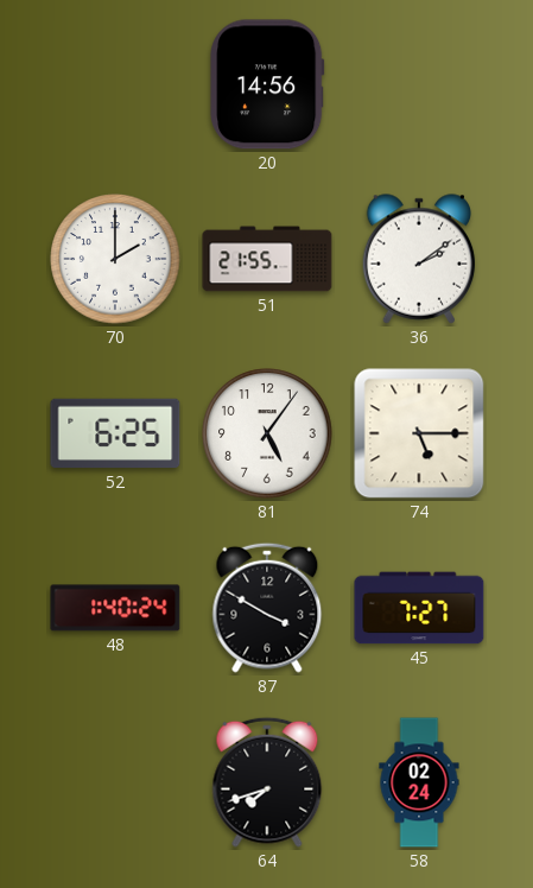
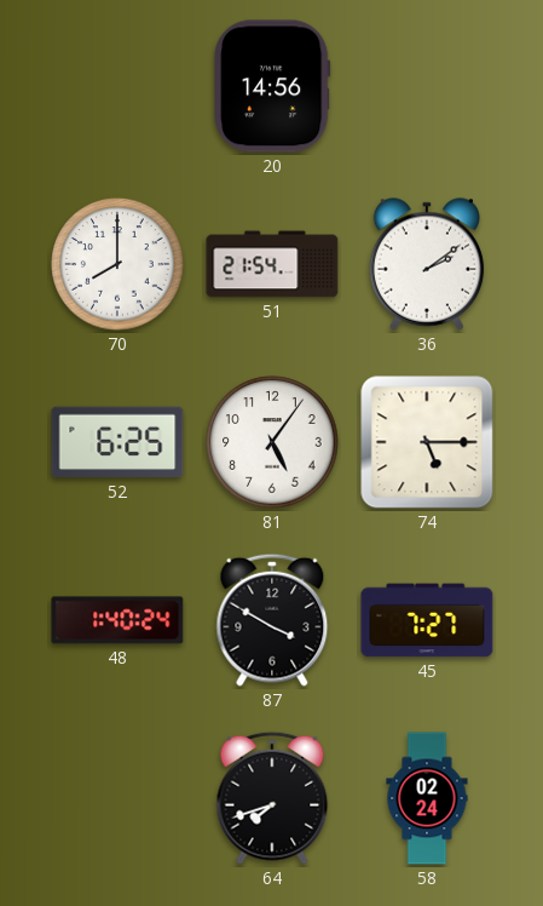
70: 2:00 -> 8:00
51: 21:55 -> 21:54
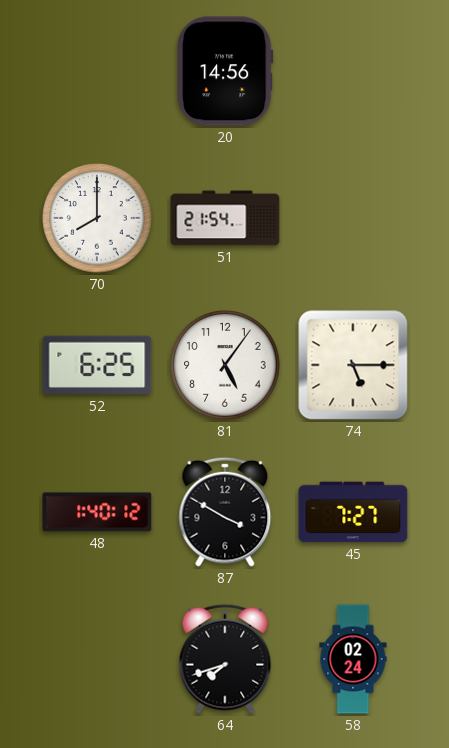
36: 2:09 -> none
48: 1:40:24 -> 1:40:12
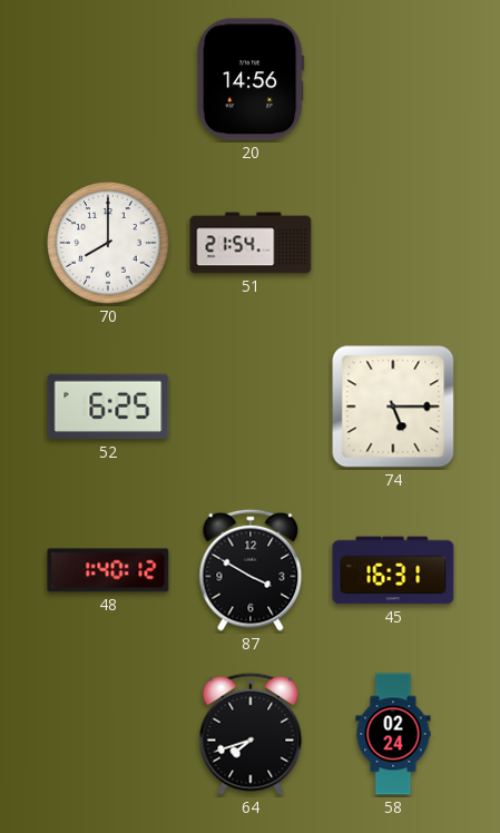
81: 5:06 -> none
45: 7:27 -> 16:31
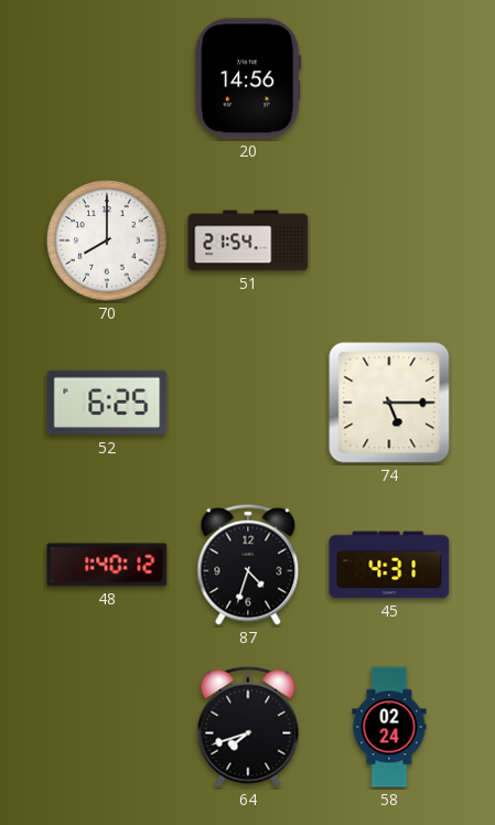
87: 3:50 -> 4:33
45: 16:31 -> 4:31
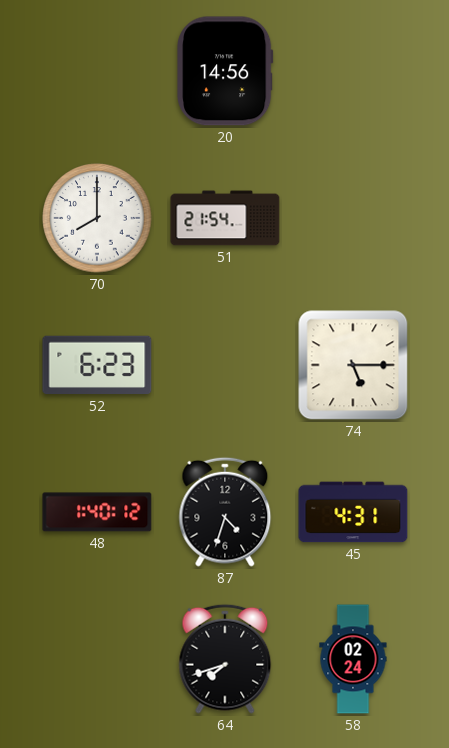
52: 6:25 -> 6:23
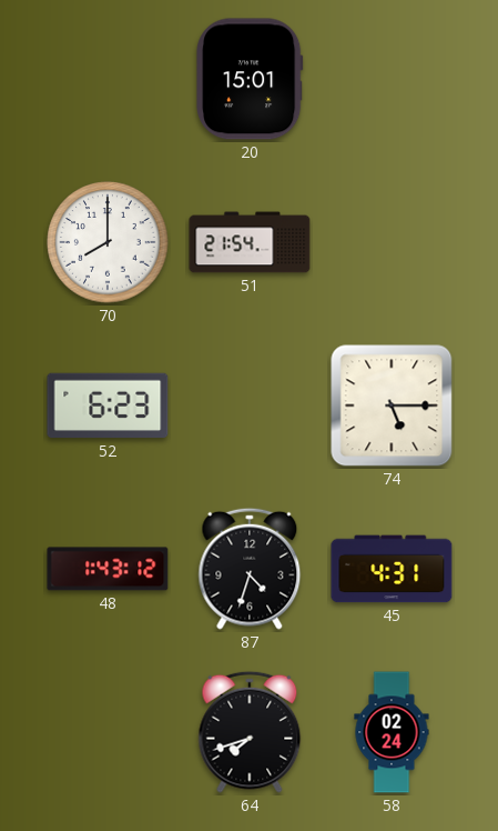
20: 14:56 -> 15:01
48: 1:40 -> 1:43
